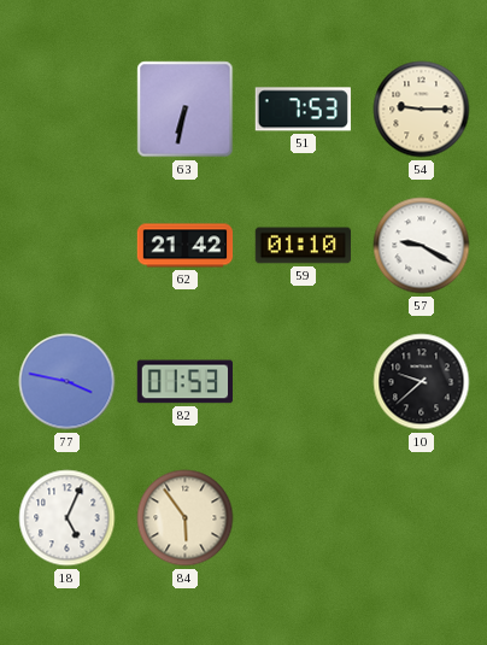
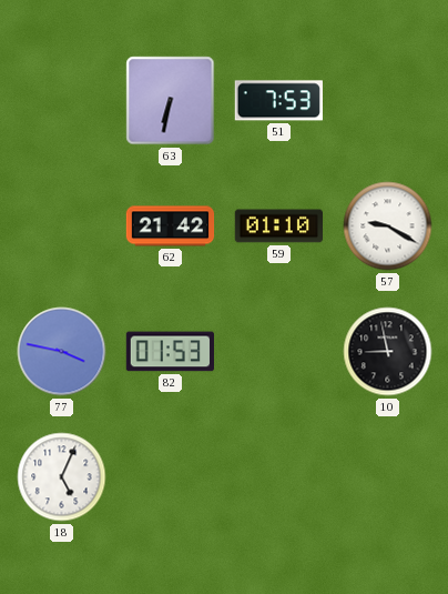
54: 9:15 -> none
10: 9:38 -> 8:58
84: 5:54 -> none
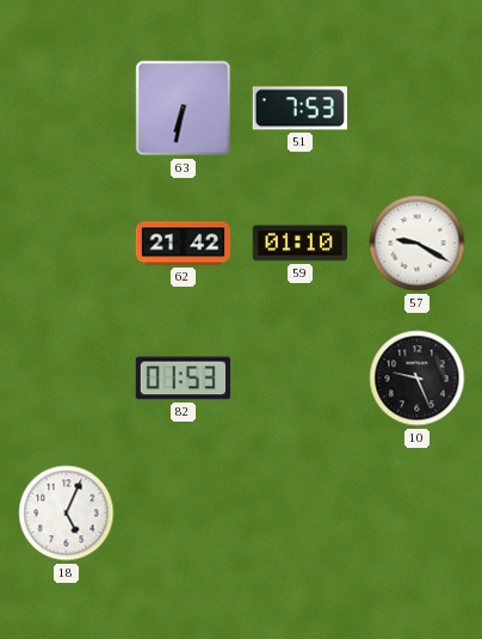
77: 3:47 -> none
10: 8:58 -> 9:26
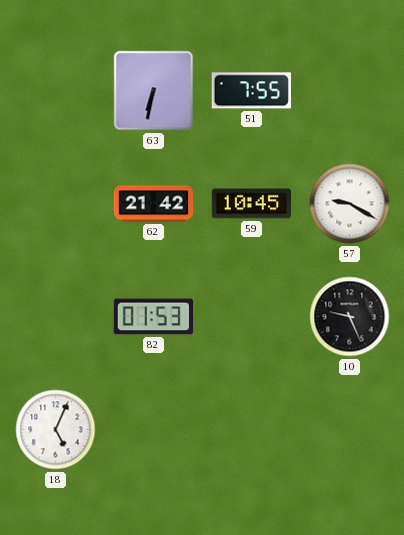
51: 7:53 -> 7:55
59: 01:10 -> 10:45
